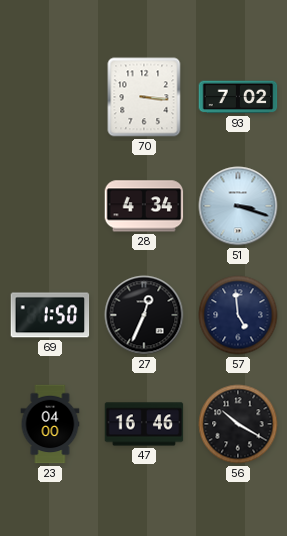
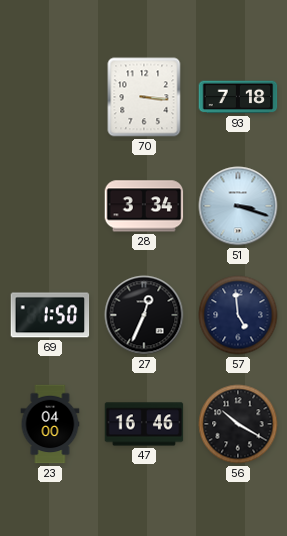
93: 7:02 -> 7:18
28: 4:34 -> 3:34
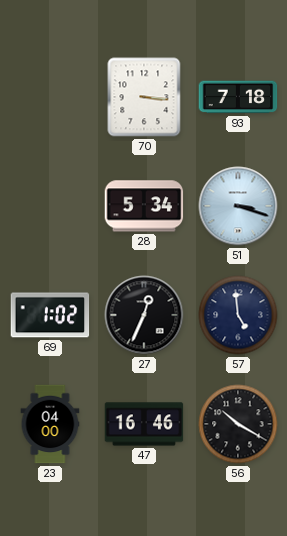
28: 3:34 -> 5:34
69: 1:50 -> 1:02
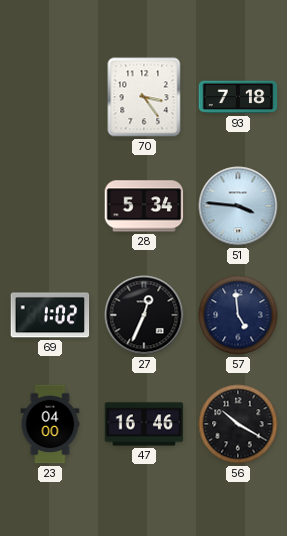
70: 3:16 -> 3:24
51: 3:18 -> 3:46
